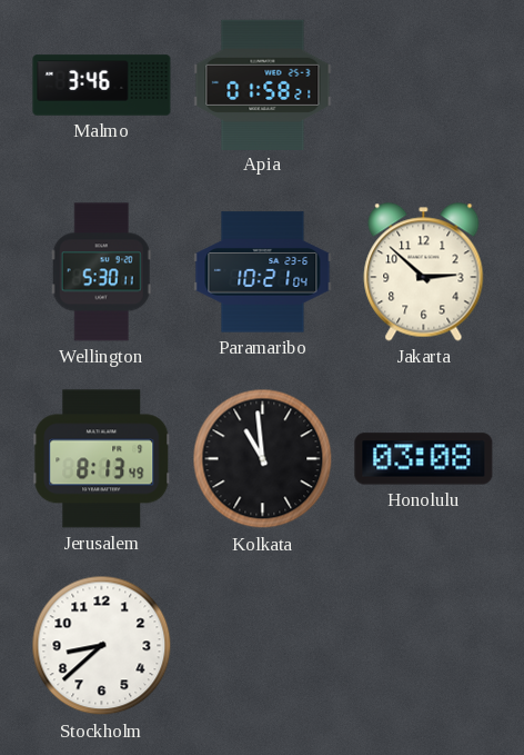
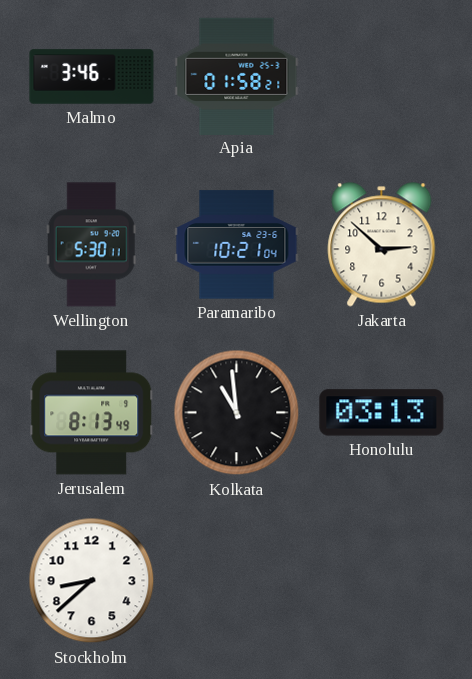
Honolulu: 03:08 -> 03:13
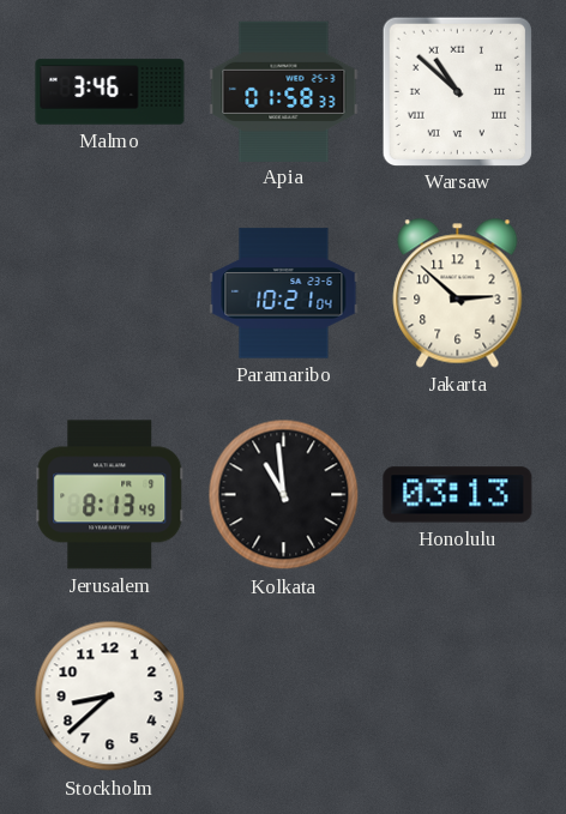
Apia: 01:58:21 -> 01:58:33
Warsaw: none -> 10:52
Wellington: 5:30 -> none
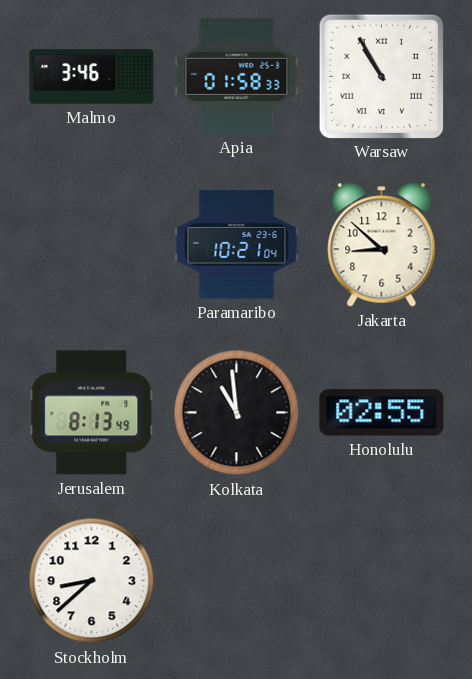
Warsaw: 10:52 -> 10:55
Jakarta: 2:52 -> 8:52
Honolulu: 03:13 -> 02:55
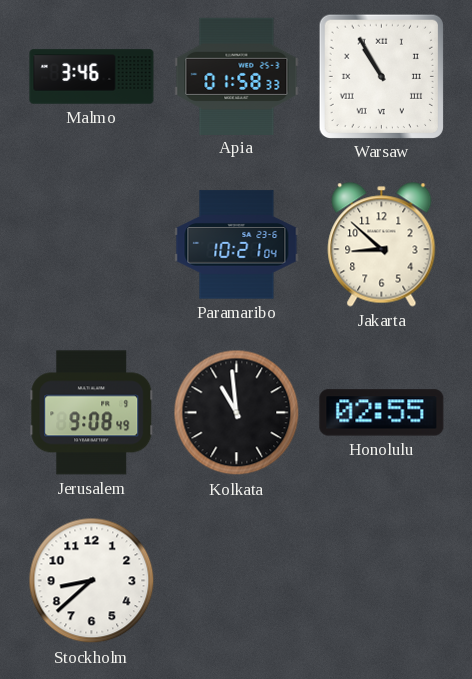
Jerusalem: 8:13 -> 9:08
